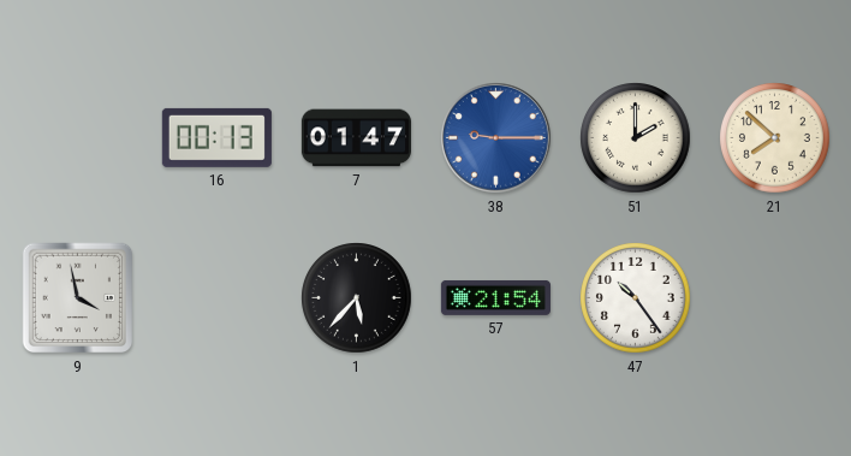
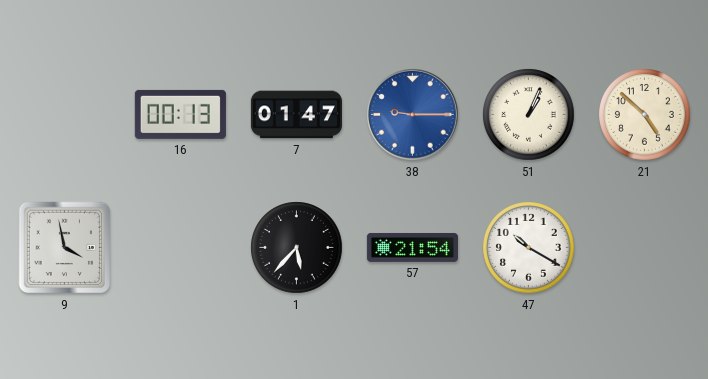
51: 2:00 -> 1:04
21: 7:52 -> 4:52
47: 10:24 -> 10:20
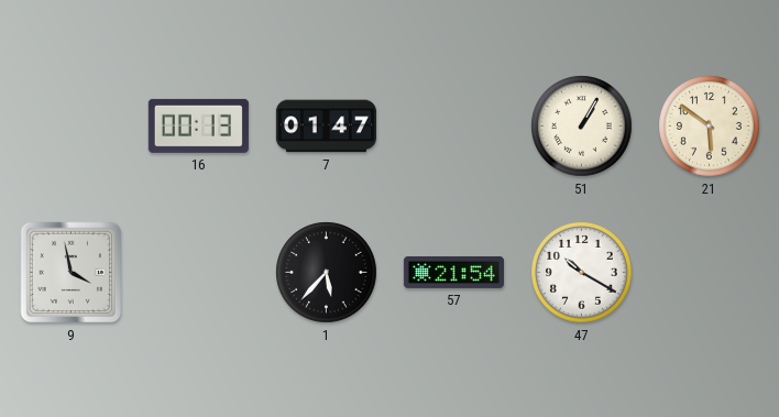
38: 9:15 -> none
51: 1:04 -> 1:05
21: 4:52 -> 5:51
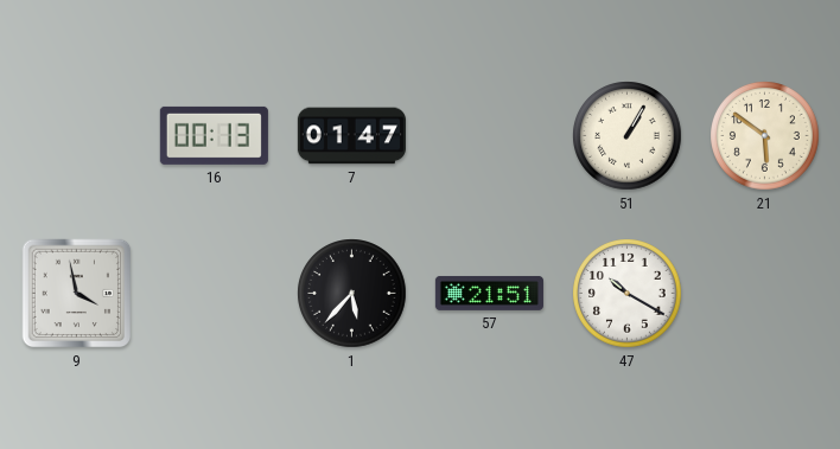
57: 21:54 -> 21:51
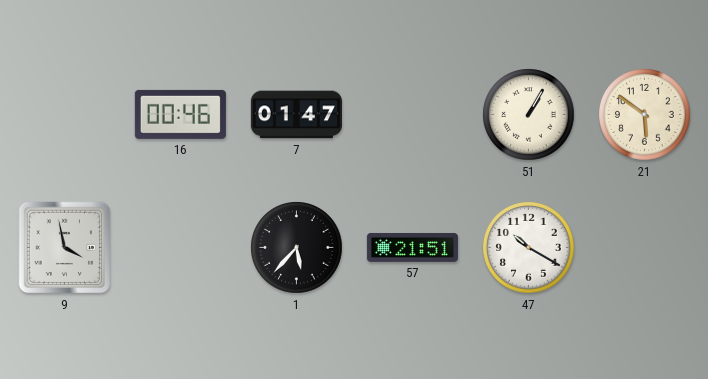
16: 00:13 -> 00:46
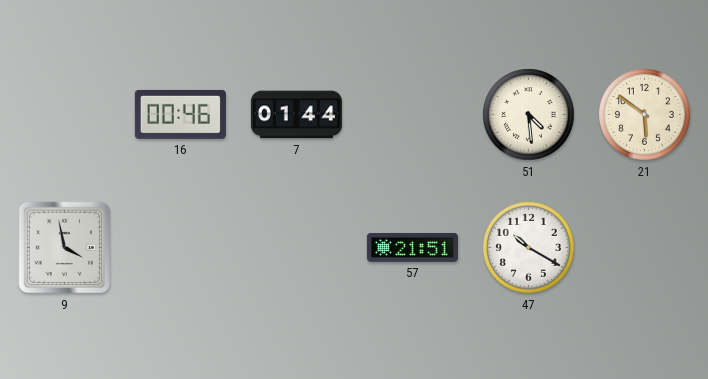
7: 01:47 -> 01:44
51: 1:05 -> 4:29
1: 5:37 -> none
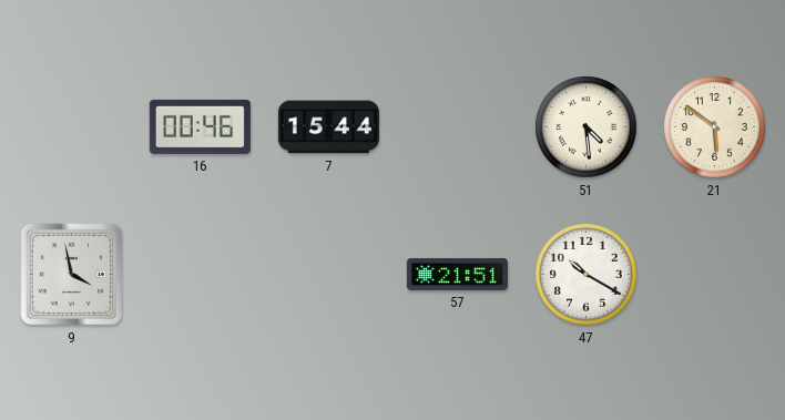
7: 01:44 -> 15:44
